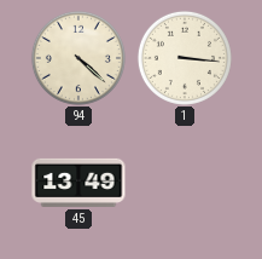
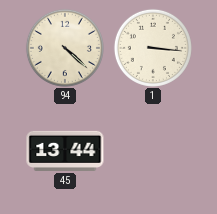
45: 13:49 -> 13:44
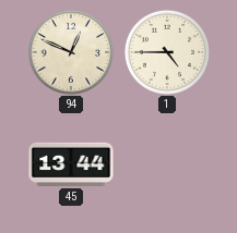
94: 4:22 -> 12:49
1: 3:16 -> 4:45
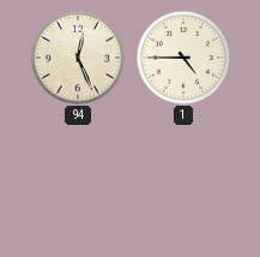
94: 12:49 -> 12:26
45: 13:44 -> none
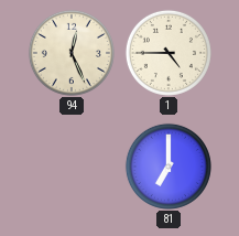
81: none -> 7:00
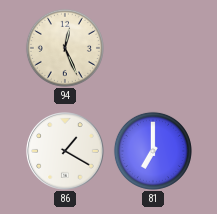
1: 4:45 -> none
86: none -> 1:20
